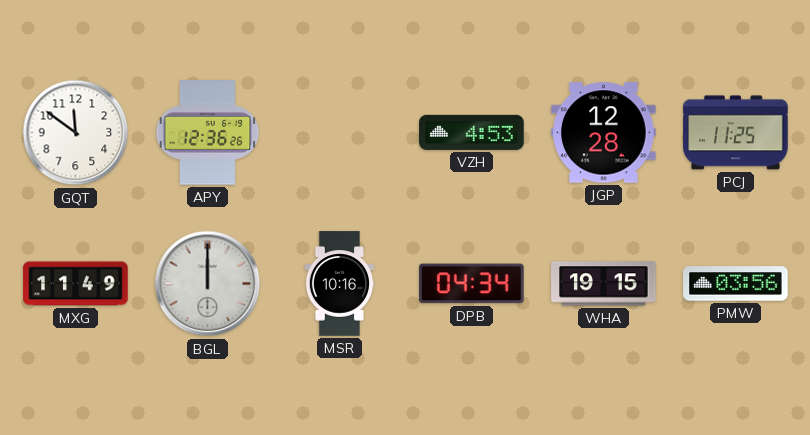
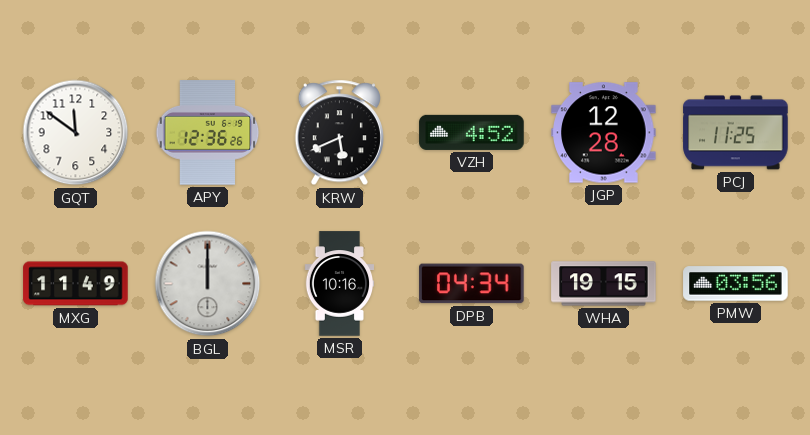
KRW: none -> 5:41
VZH: 4:53 -> 4:52
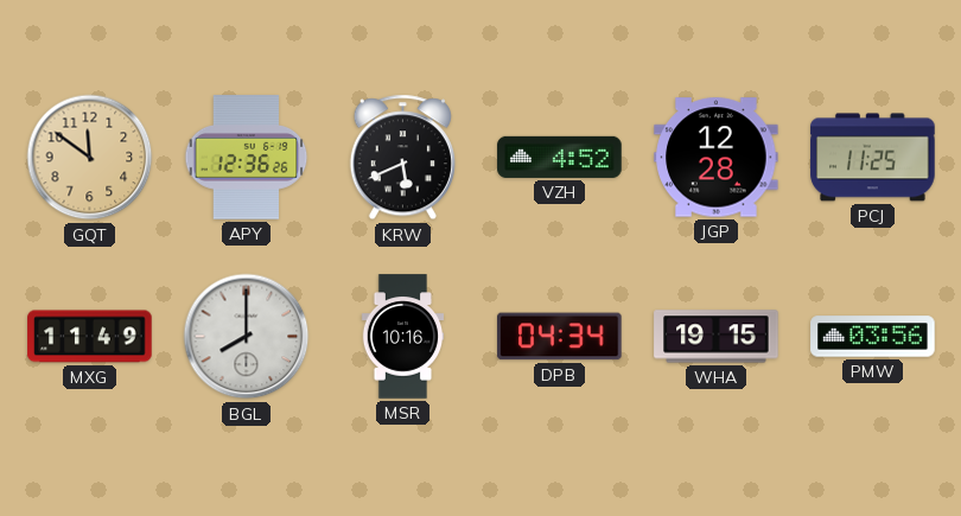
GQT dial: white -> champagne
BGL: 12:00 -> 8:00
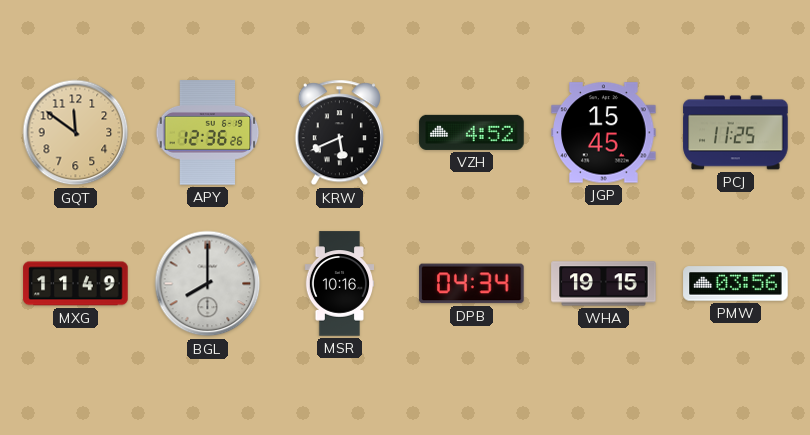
JGP: 12:28 -> 15:45
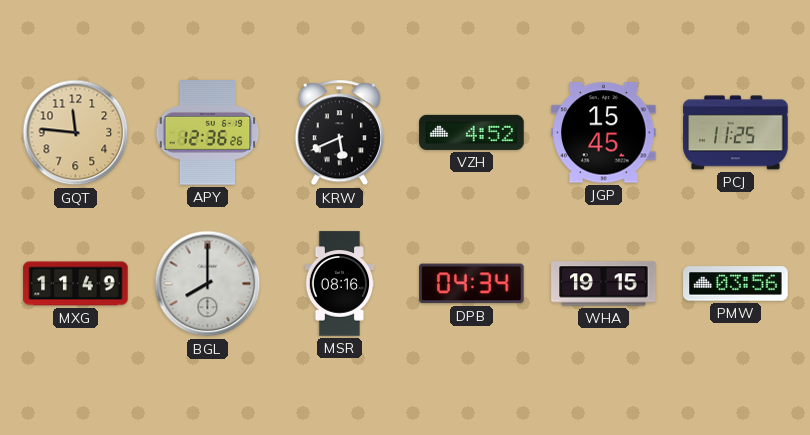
GQT: 11:51 -> 11:46
MSR: 10:16 -> 08:16
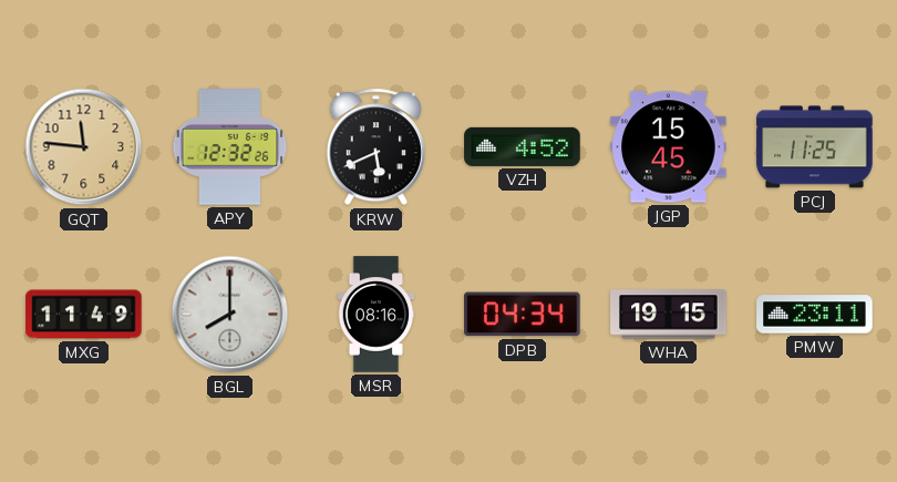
APY: 12:36 -> 12:32
PMW: 03:56 -> 23:11
